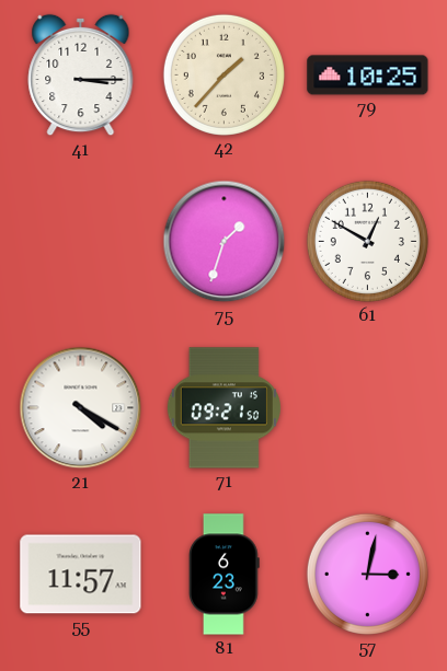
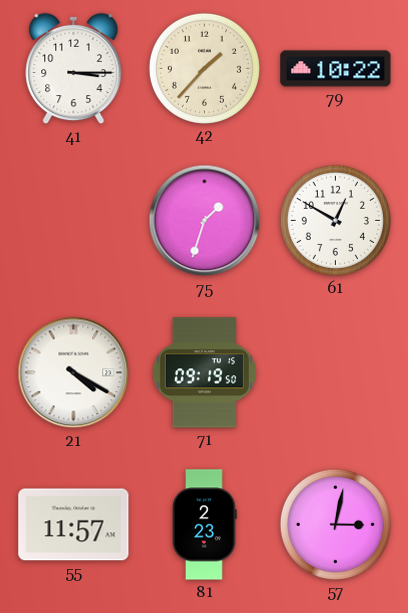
79: 10:25 -> 10:22
71: 09:21 -> 09:19
81: 6:23 -> 2:23
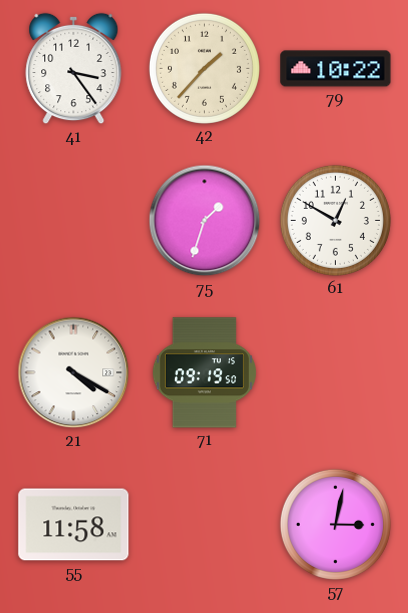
41: 3:15 -> 3:24
55: 11:57 -> 11:58
81: 2:23 -> none
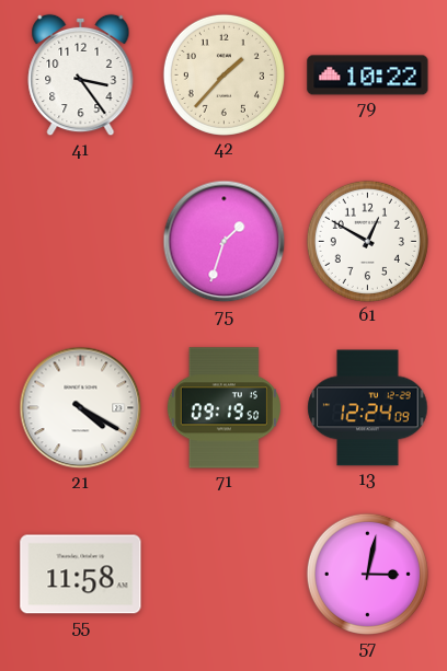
13: none -> 12:24
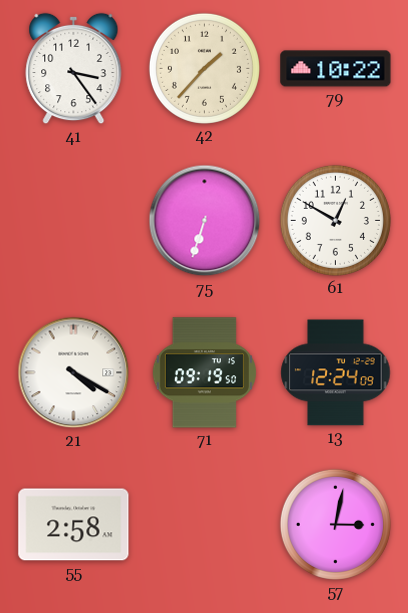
75: 1:33 -> 6:33
55: 11:58 -> 2:58
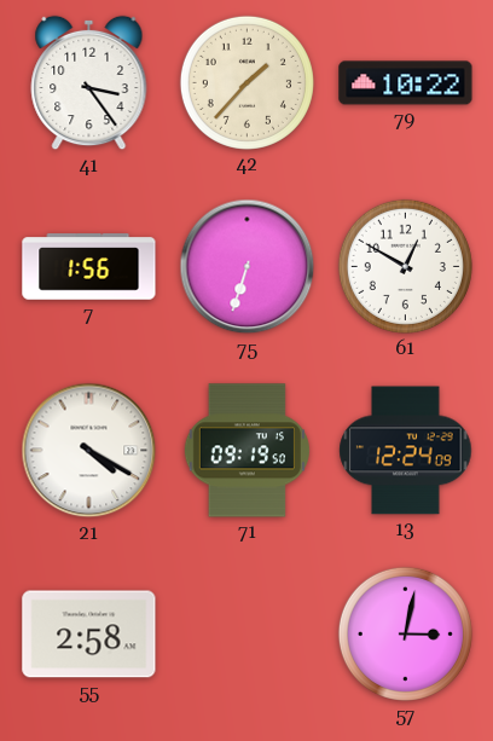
7: none -> 1:56
